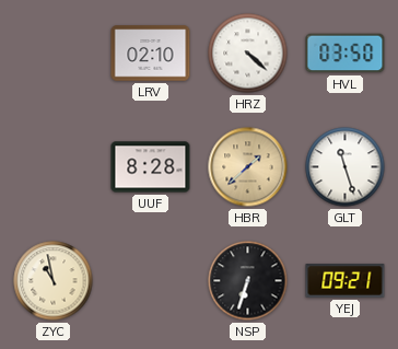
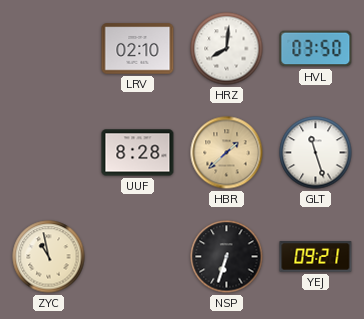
HRZ: 4:22 -> 8:01
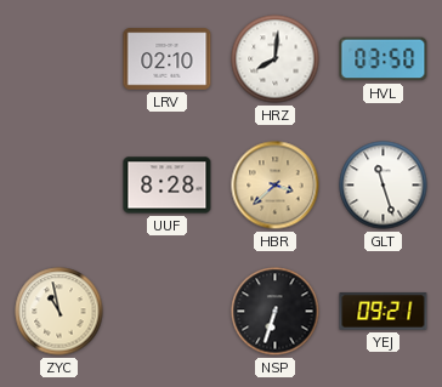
HBR: 1:38 -> 3:38
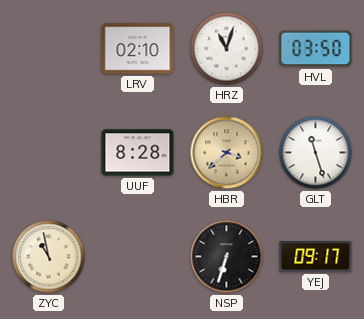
HRZ: 8:01 -> 11:03
YEJ: 09:21 -> 09:17
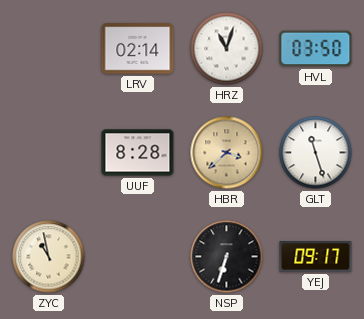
LRV: 02:10 -> 02:14
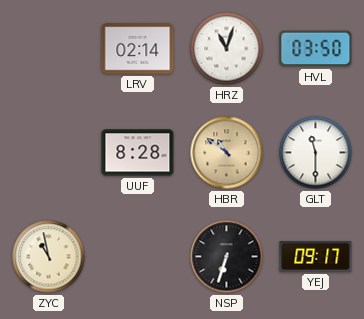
HBR: 3:38 -> 10:51
GLT: 11:27 -> 11:30
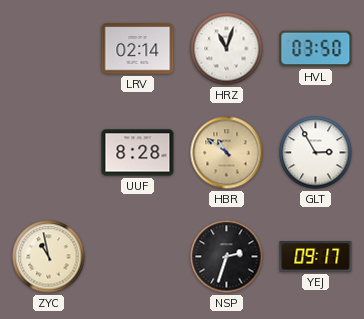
GLT: 11:30 -> 2:55
NSP: 6:33 -> 2:33
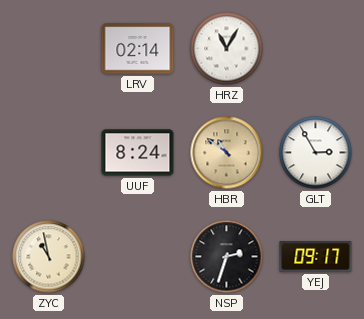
HRZ: 11:03 -> 11:05
HVL: 03:50 -> none
UUF: 8:28 -> 8:24
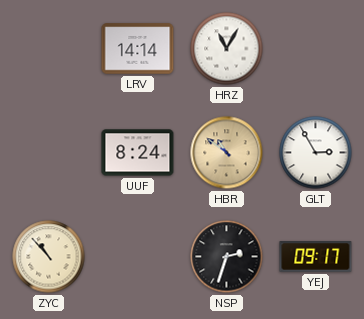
LRV: 02:14 -> 14:14
ZYC: 10:58 -> 10:53
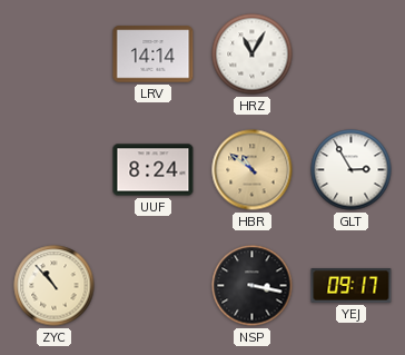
NSP: 2:33 -> 3:17
